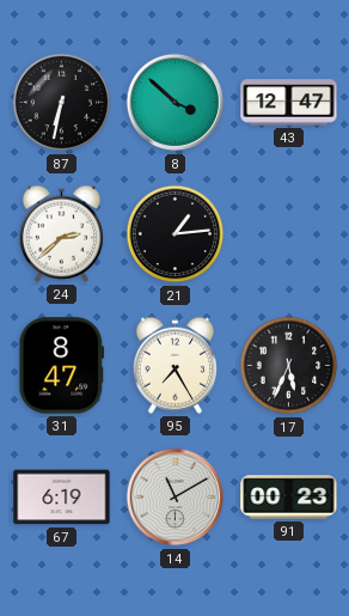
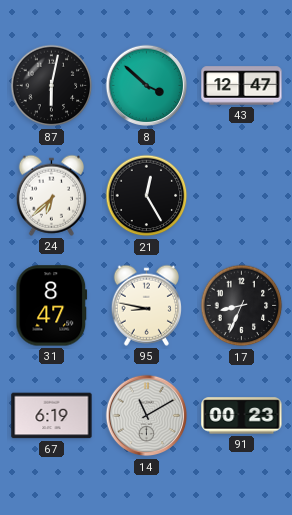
87: 6:32 -> 6:02
24: 2:38 -> 6:38
21: 1:14 -> 12:25
95: 7:25 -> 8:47
17: 5:34 -> 8:34
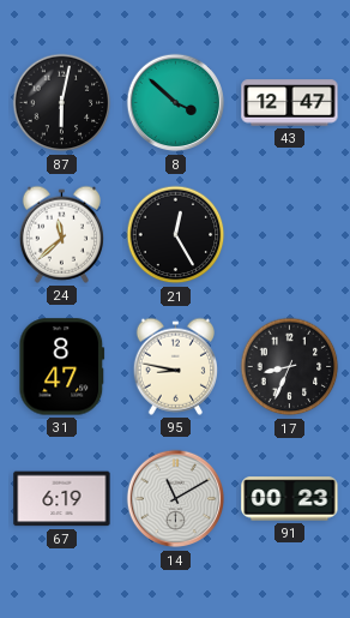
24: 6:38 -> 11:38
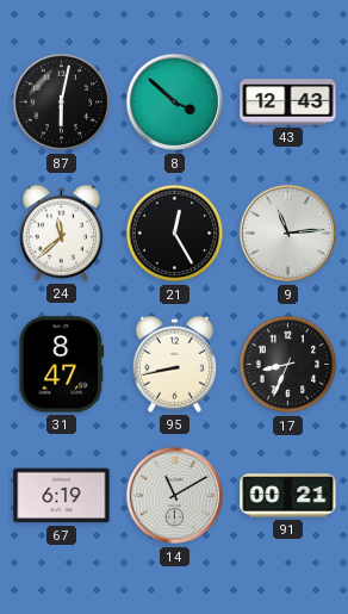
43: 12:47 -> 12:43
9: none -> 11:14
95: 8:47 -> 8:43
91: 00:23 -> 00:21
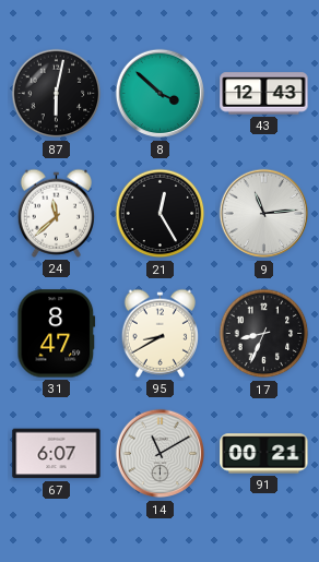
95: 8:43 -> 8:40
67: 6:19 -> 6:07
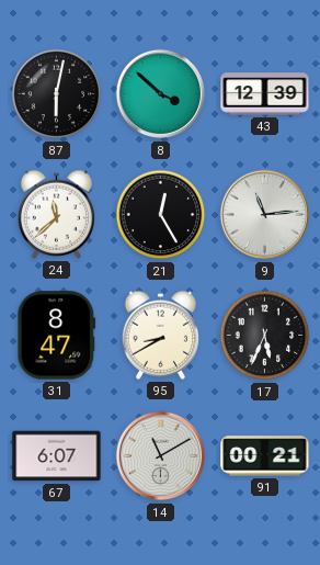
43: 12:43 -> 12:39
17: 8:34 -> 5:34
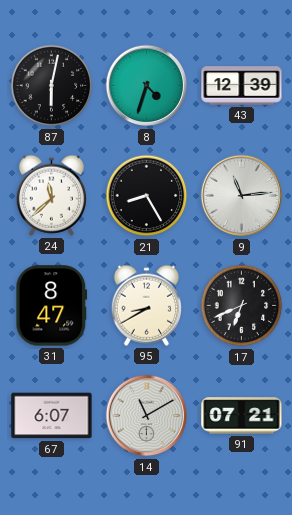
8: 3:52 -> 4:33
21: 12:25 -> 8:25
17: 5:34 -> 6:41
91: 00:21 -> 07:21
